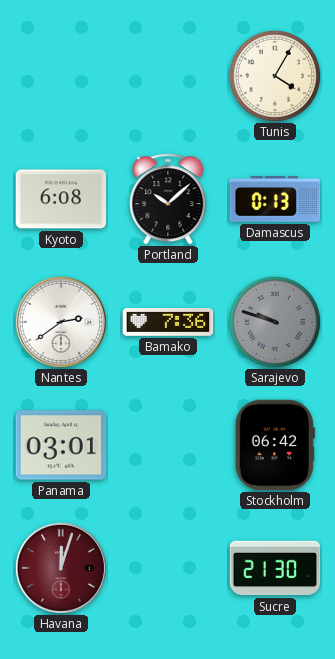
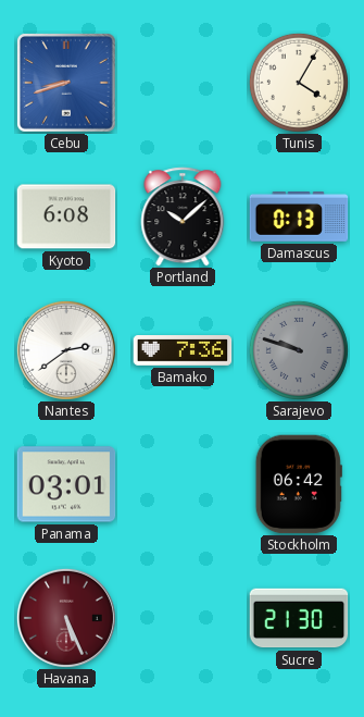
Cebu: none -> 8:42
Havana: 12:03 -> 5:26
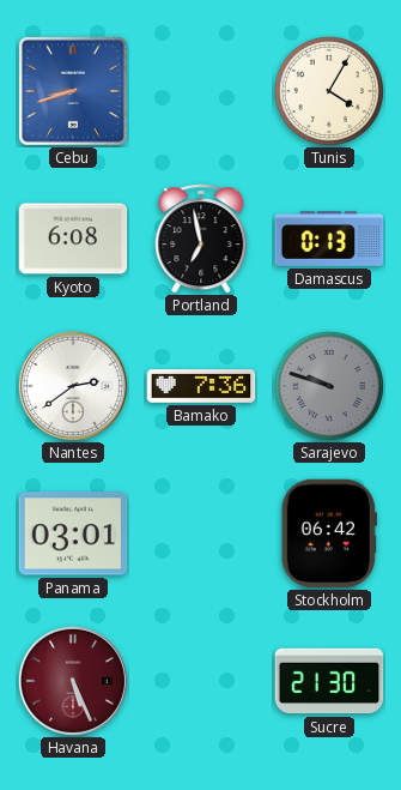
Portland: 10:08 -> 6:58
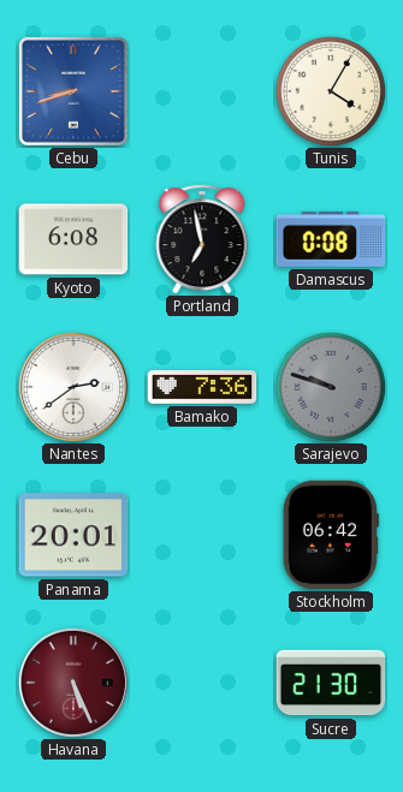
Damascus: 0:13 -> 0:08
Panama: 03:01 -> 20:01
